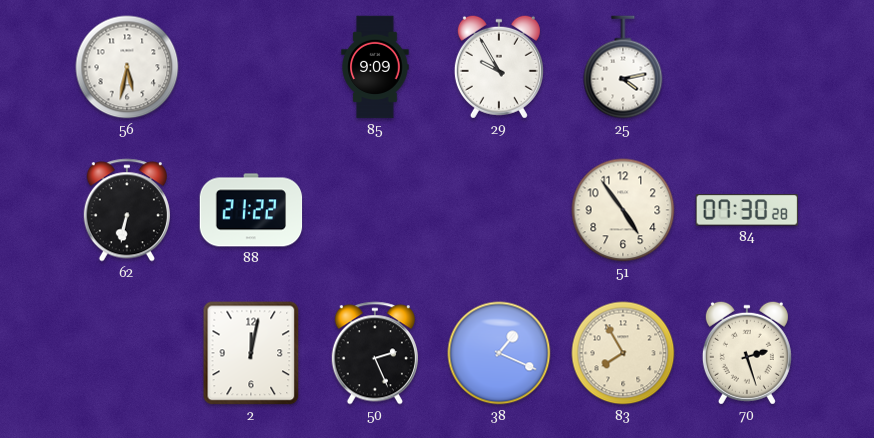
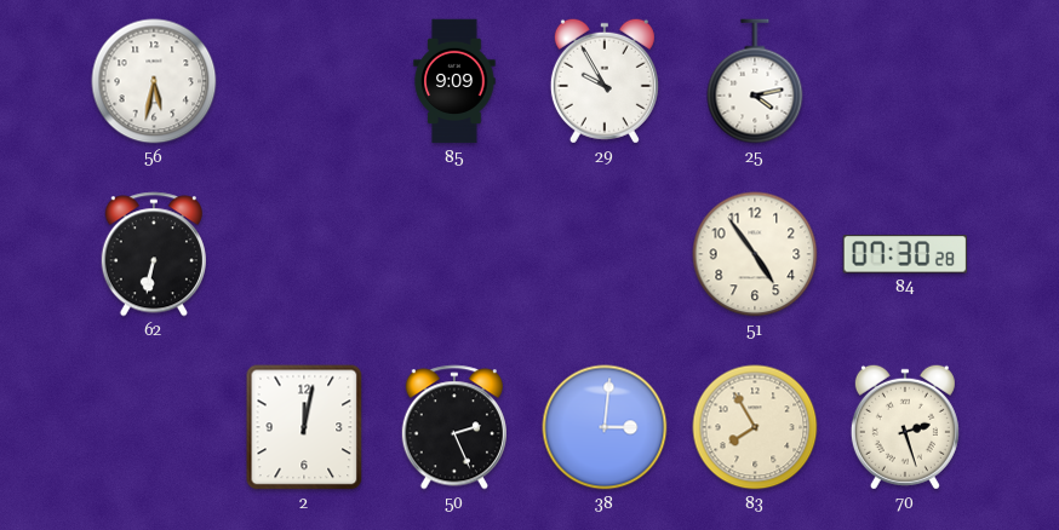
88: 21:22 -> none
38: 1:19 -> 3:01
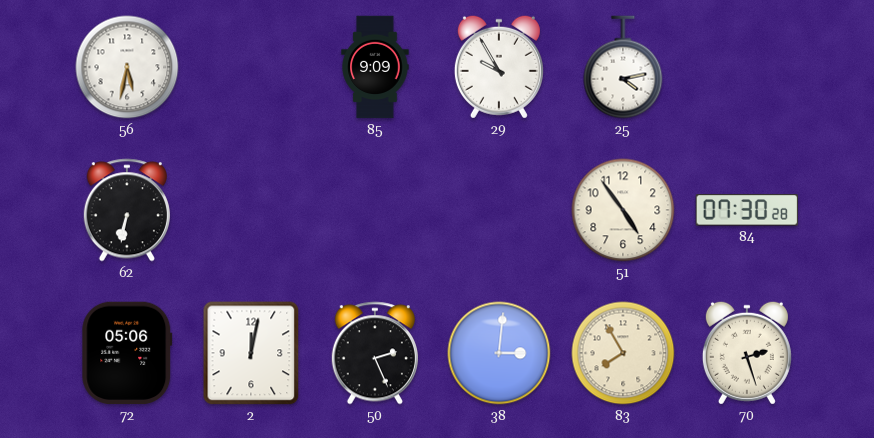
72: none -> 05:06
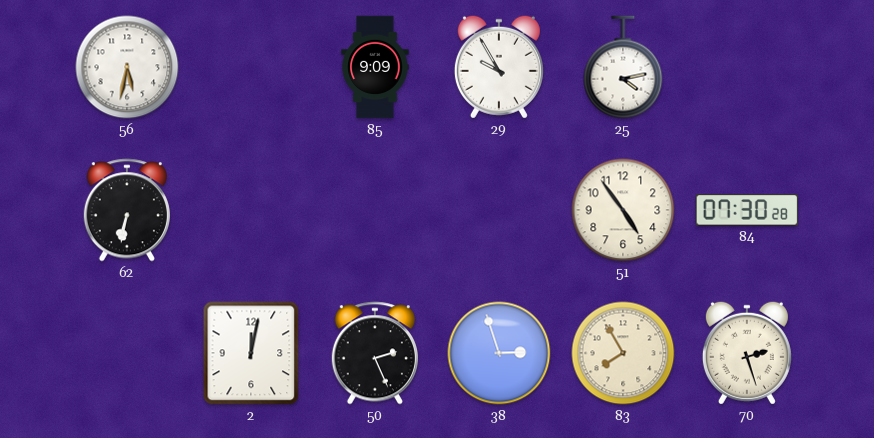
72: 05:06 -> none
38: 3:01 -> 2:57
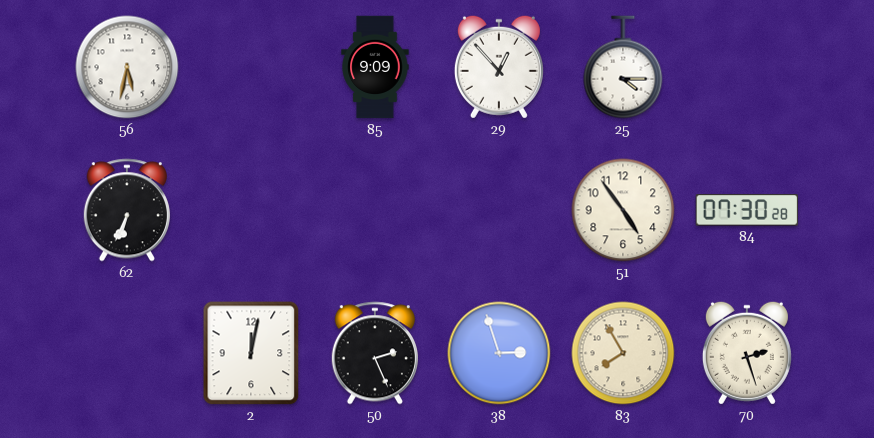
29: 9:55 -> 12:53
25: 4:13 -> 4:15
62: 6:32 -> 6:34
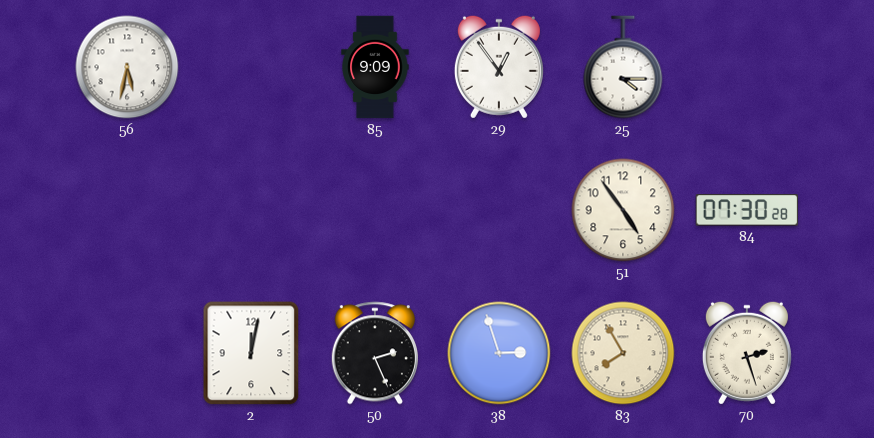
29: 12:53 -> 12:54
62: 6:34 -> none
